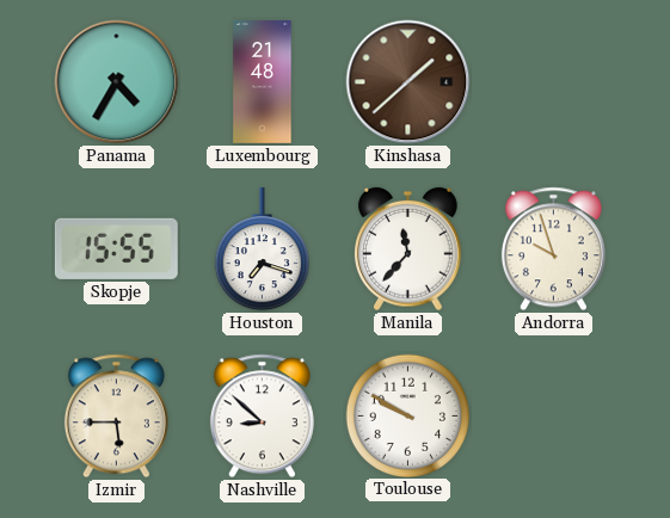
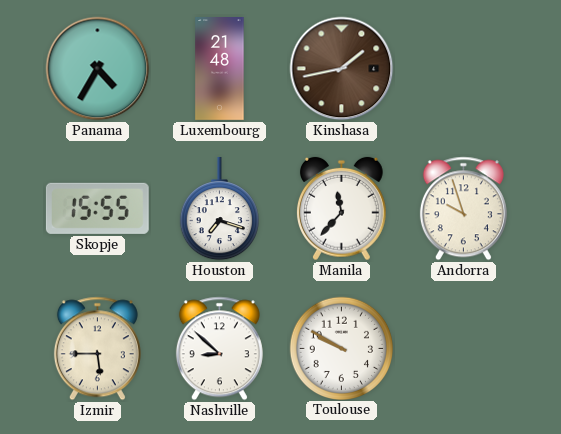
Kinshasa: 1:38 -> 1:43
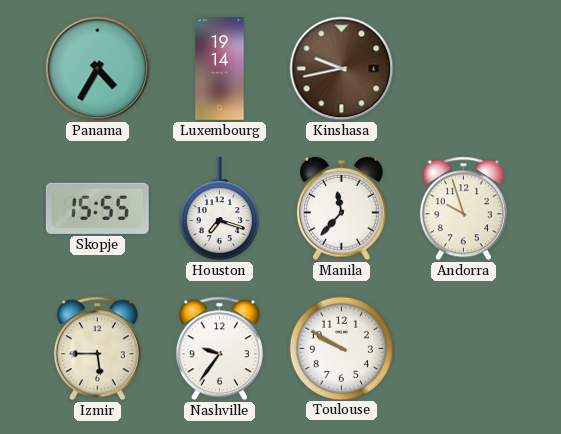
Luxembourg: 21:48 -> 19:14
Kinshasa: 1:43 -> 9:43
Nashville: 8:52 -> 9:36
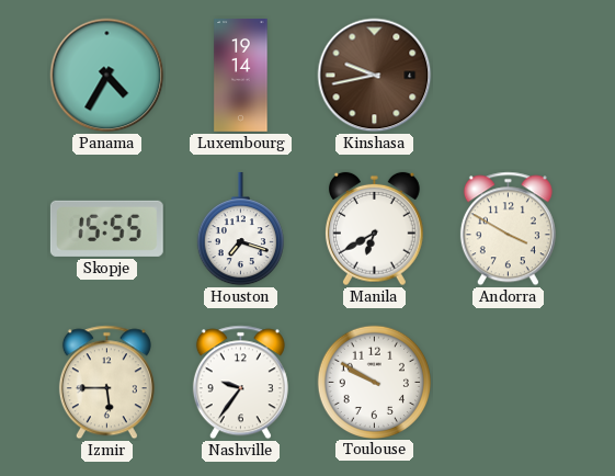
Manila: 11:37 -> 6:40
Andorra: 9:57 -> 3:50
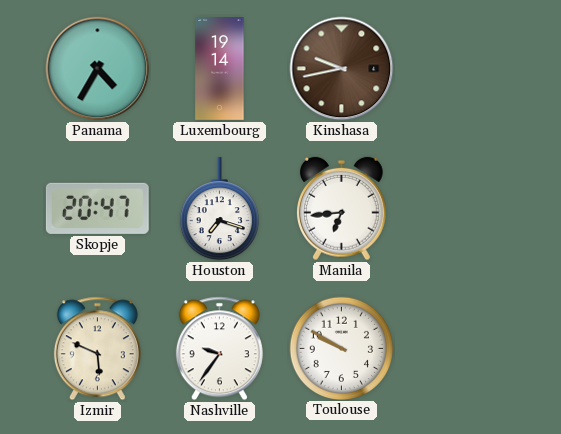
Skopje: 15:55 -> 20:47
Manila: 6:40 -> 6:44
Andorra: 3:50 -> none
Izmir: 5:45 -> 5:49
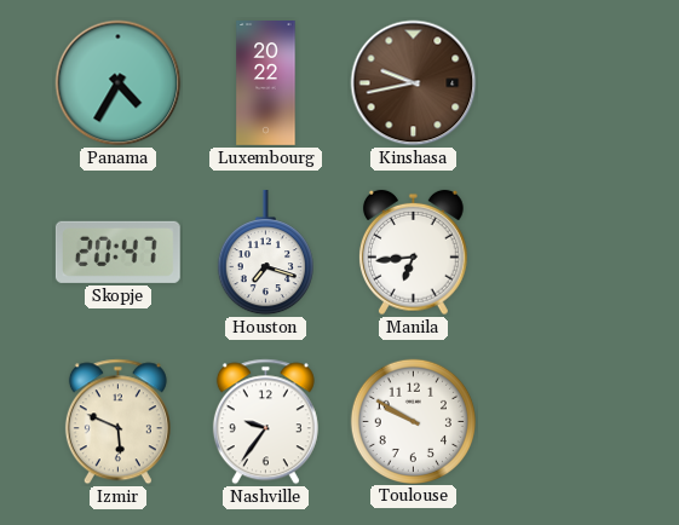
Luxembourg: 19:14 -> 20:22
